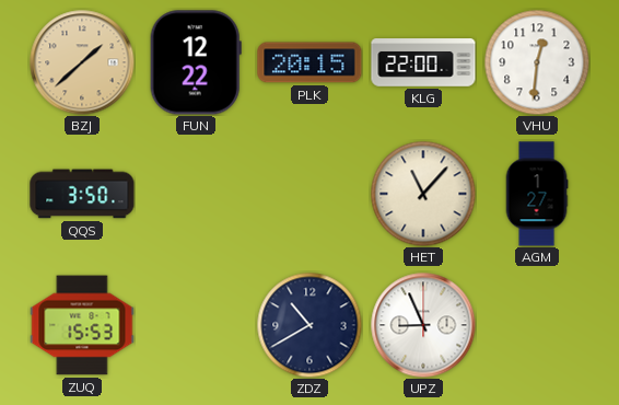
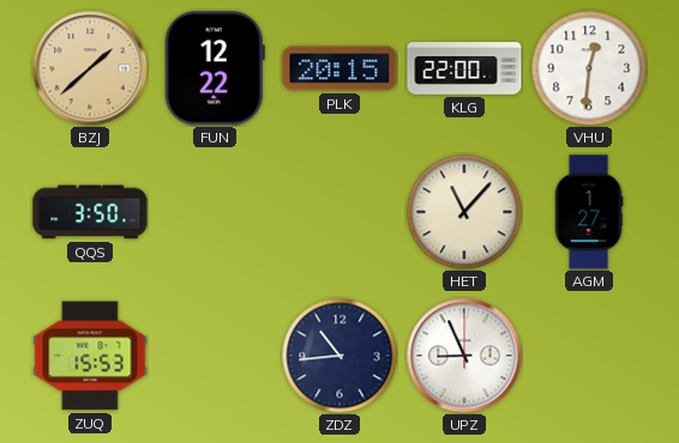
ZDZ: 10:40 -> 10:44
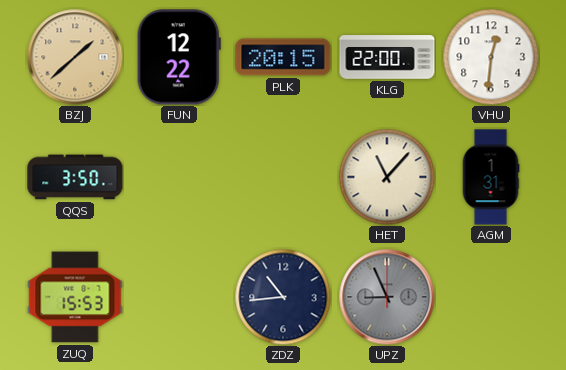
AGM: 1:27 -> 1:31
UPZ dial: white -> grey
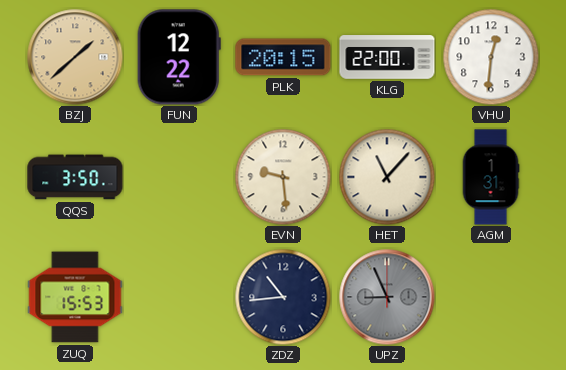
EVN: none -> 9:29
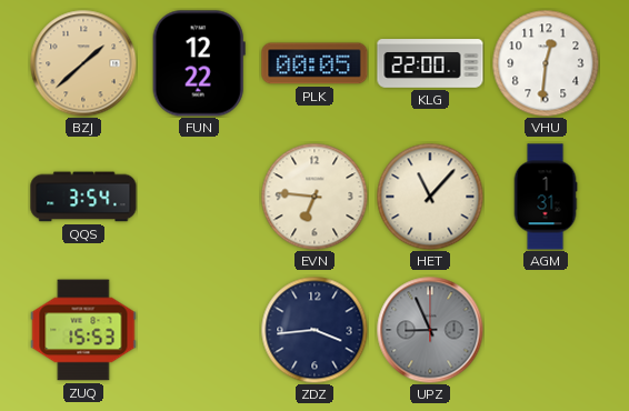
PLK: 20:15 -> 00:05
QQS: 3:50 -> 3:54
EVN: 9:29 -> 6:46
ZDZ: 10:44 -> 3:44
